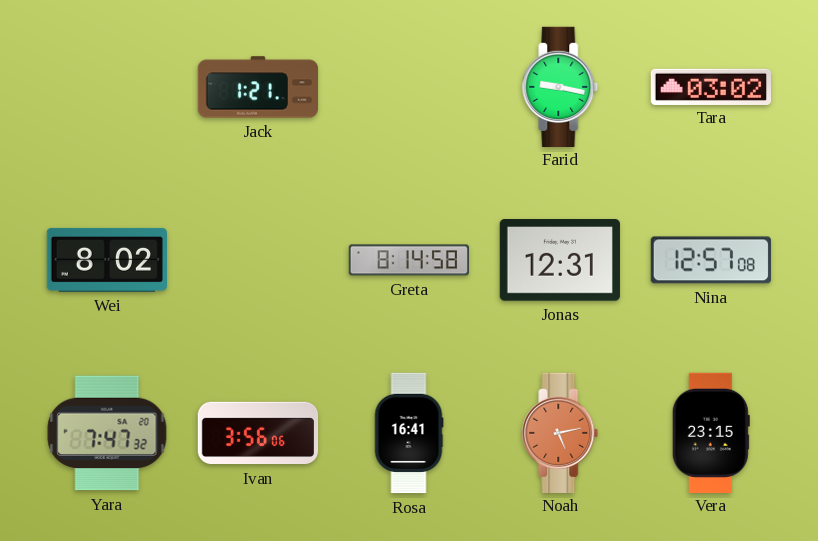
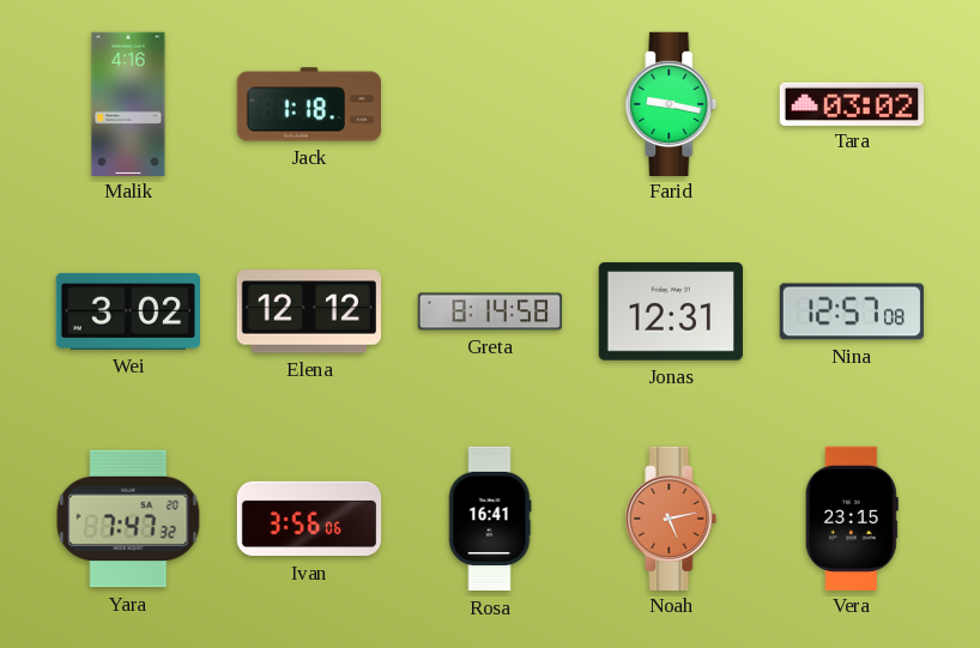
Malik: none -> 4:16
Jack: 1:21 -> 1:18
Wei: 8:02 -> 3:02
Elena: none -> 12:12
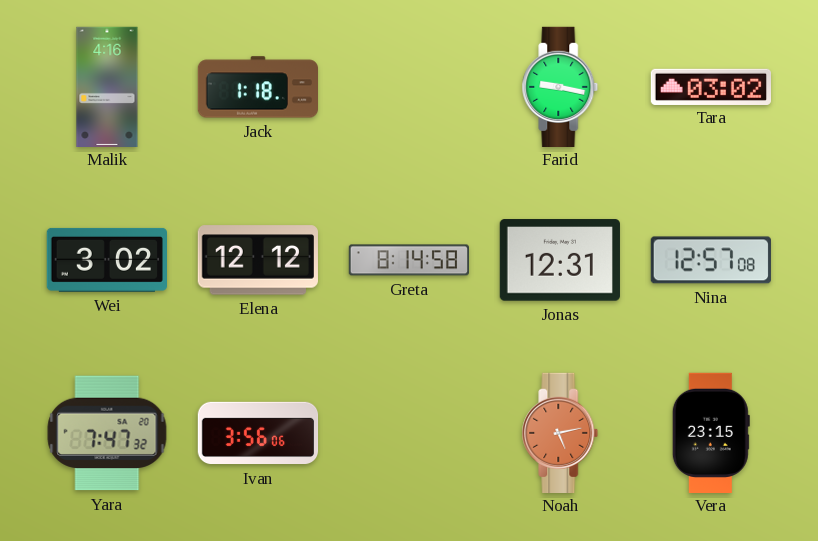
Rosa: 16:41 -> none
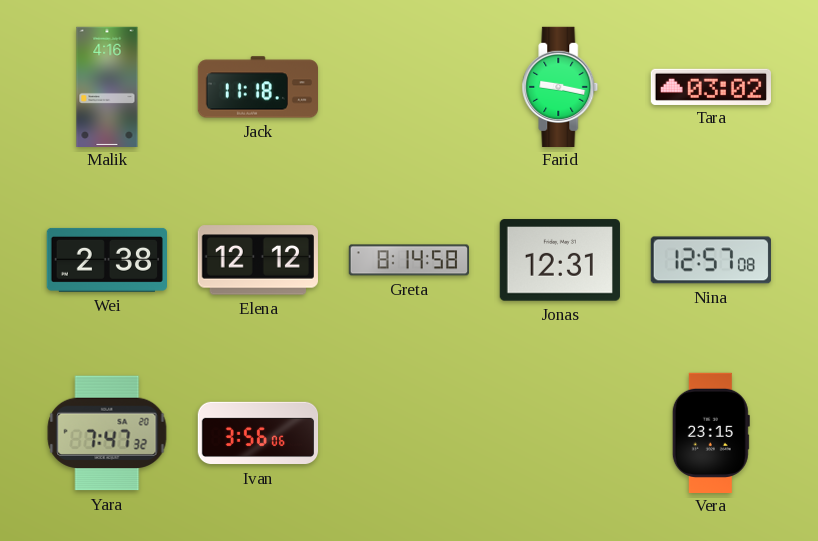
Jack: 1:18 -> 11:18
Wei: 3:02 -> 2:38
Noah: 5:13 -> none
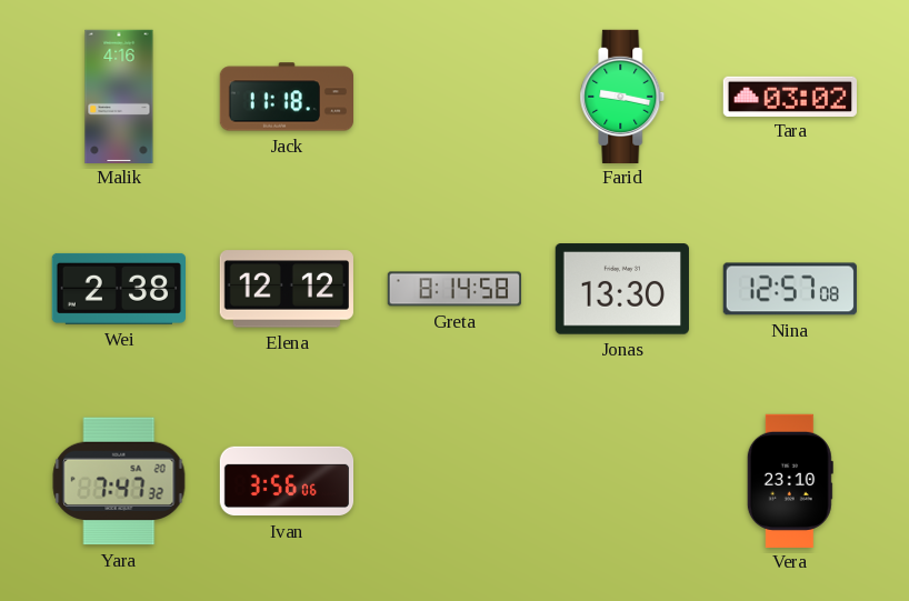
Jonas: 12:31 -> 13:30
Vera: 23:15 -> 23:10
